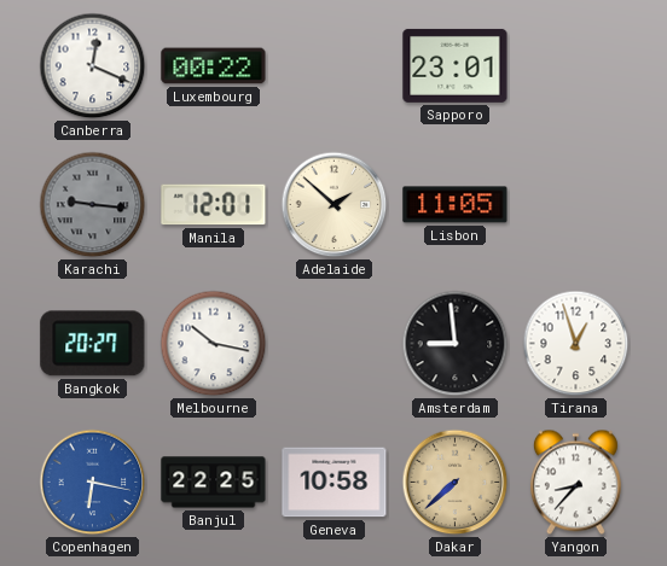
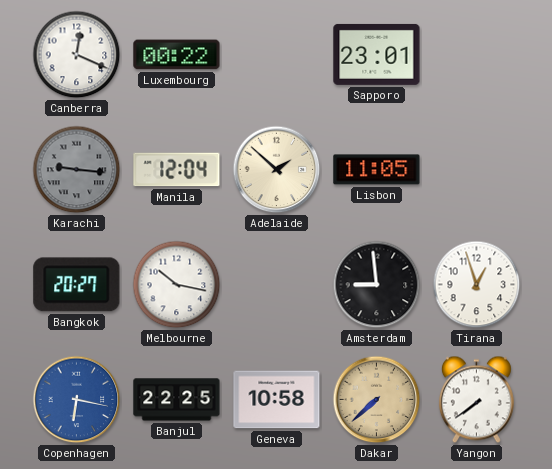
Manila: 12:01 -> 12:04
Yangon: 8:37 -> 7:39
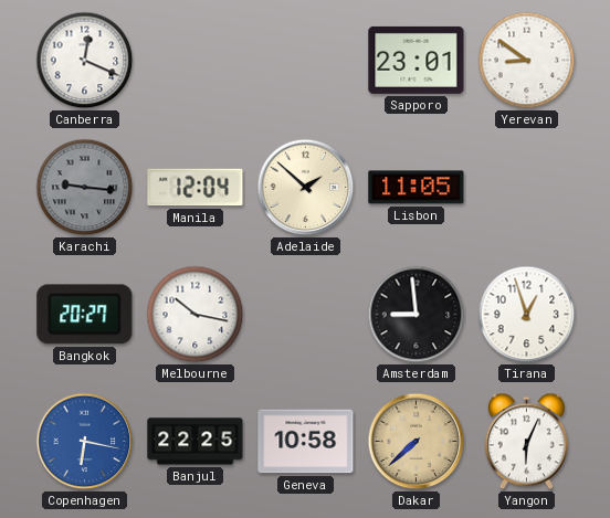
Luxembourg: 00:22 -> none
Yerevan: none -> 8:51
Yangon: 7:39 -> 6:04
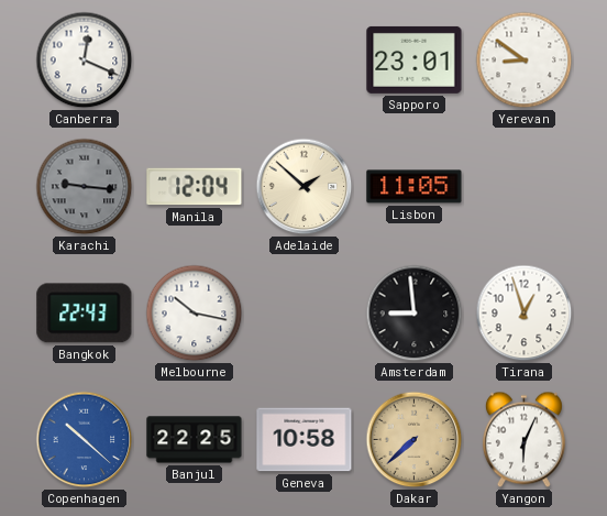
Bangkok: 20:27 -> 22:43
Copenhagen: 6:17 -> 10:22
